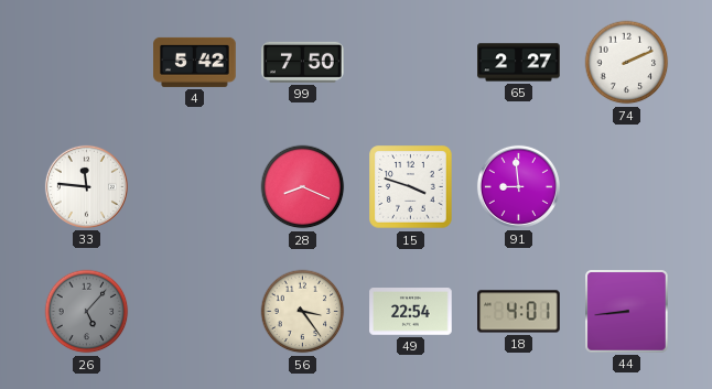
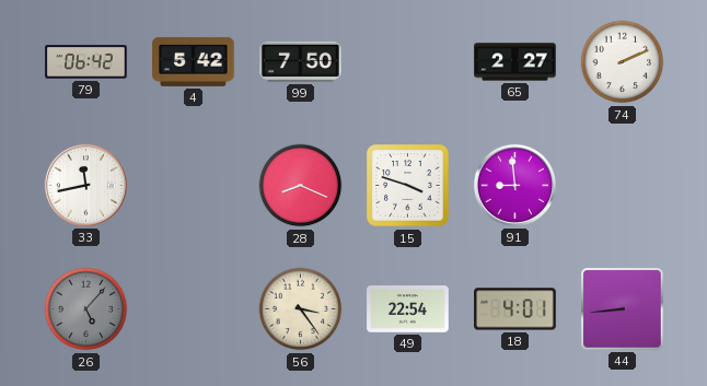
79: none -> 06:42
33: 11:46 -> 11:43
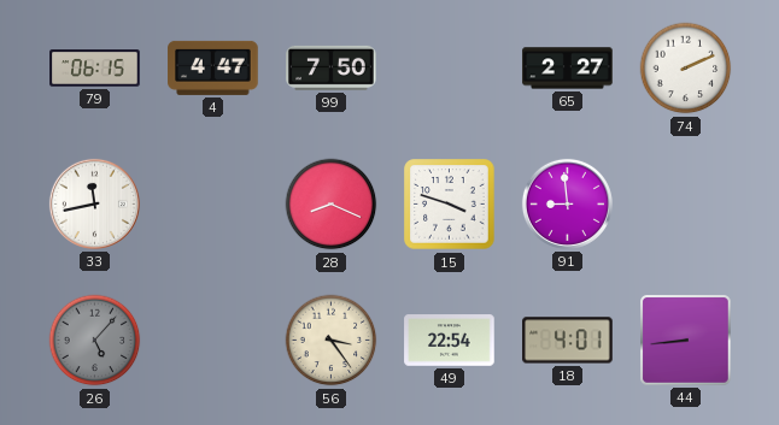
79: 06:42 -> 06:15
4: 5:42 -> 4:47
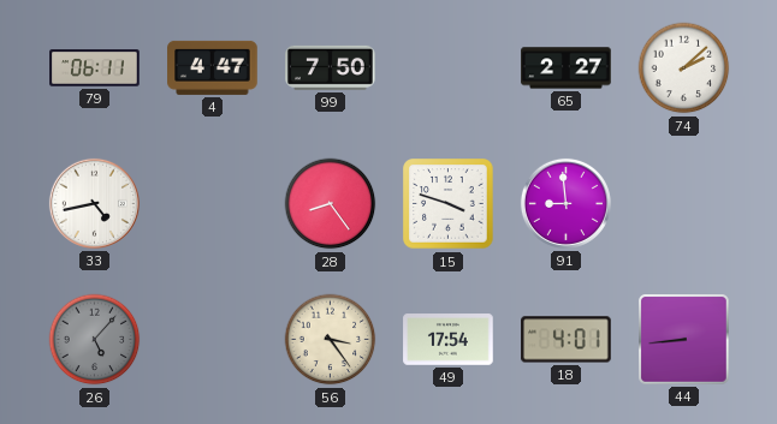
79: 06:15 -> 06:11
74: 2:11 -> 2:08
33: 11:43 -> 4:43
28: 8:19 -> 8:24
49: 22:54 -> 17:54
